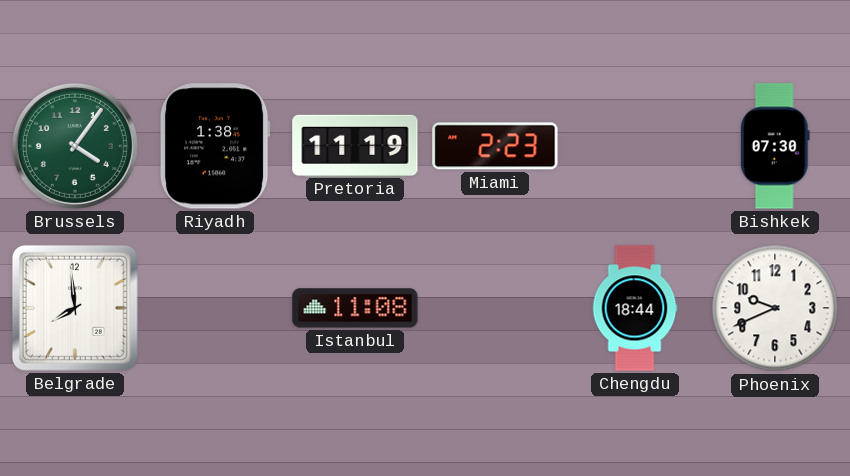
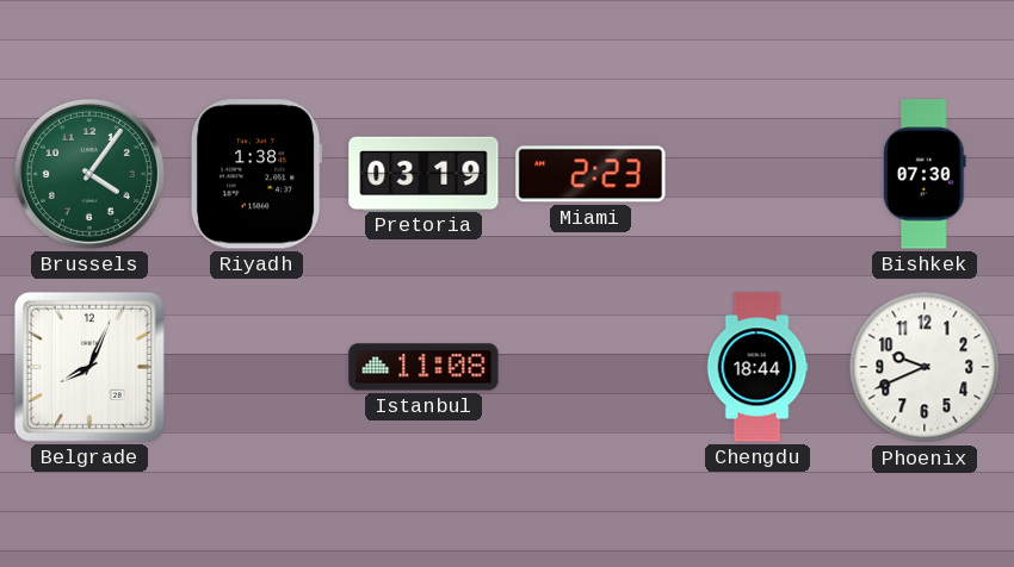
Pretoria: 11:19 -> 03:19
Belgrade: 7:59 -> 8:04
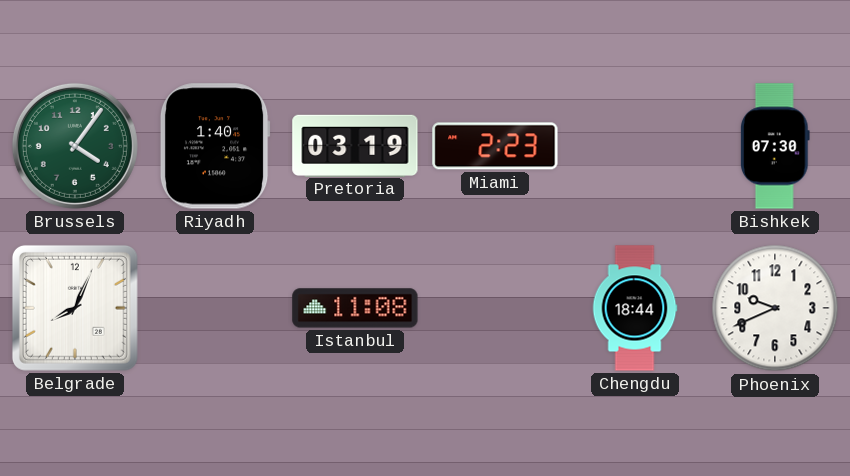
Riyadh: 1:38 -> 1:40
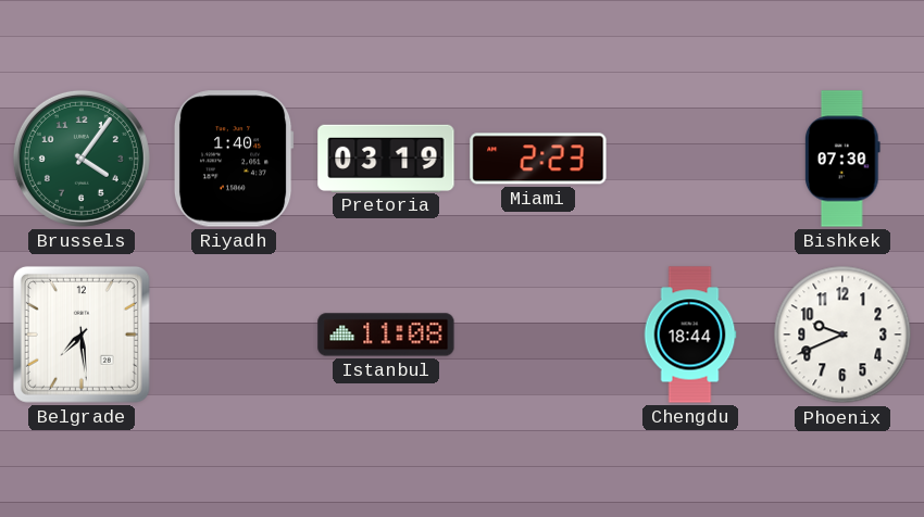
Belgrade: 8:04 -> 7:29
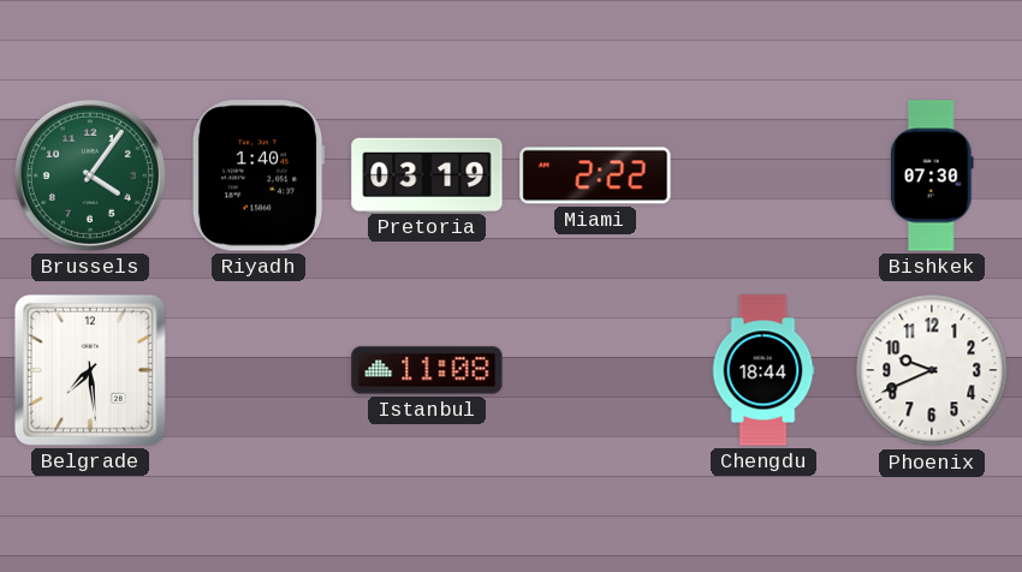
Miami: 2:23 -> 2:22
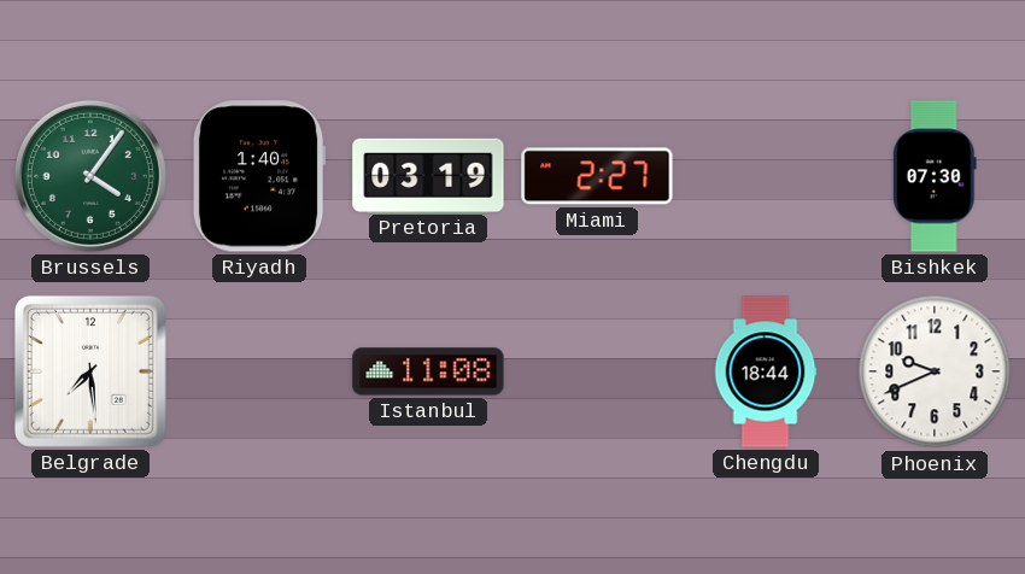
Miami: 2:22 -> 2:27
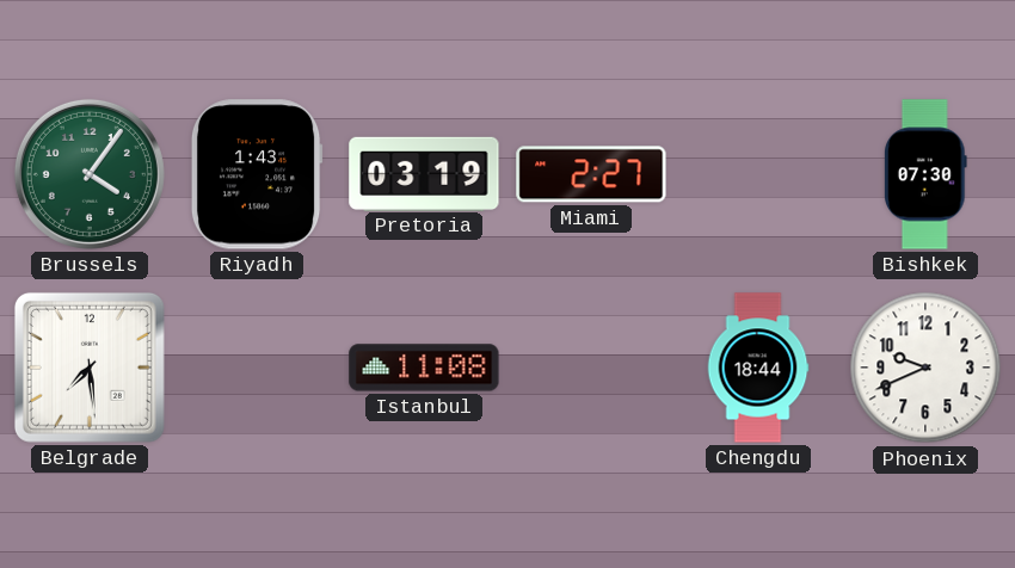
Riyadh: 1:40 -> 1:43
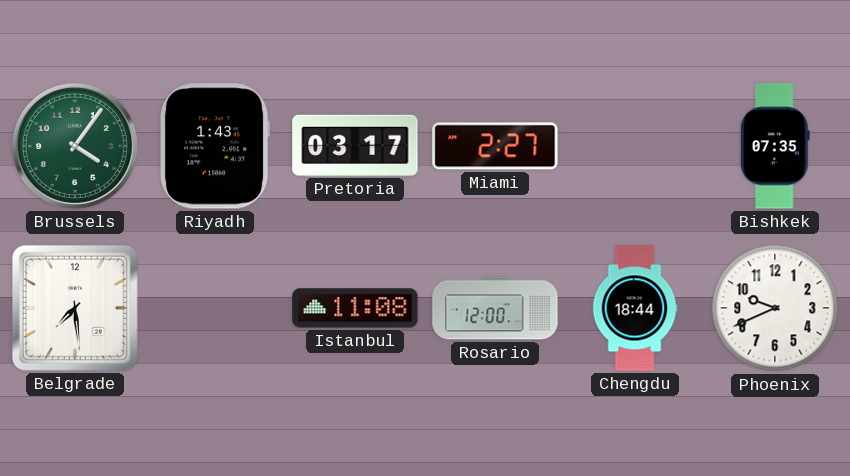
Pretoria: 03:19 -> 03:17
Bishkek: 07:30 -> 07:35
Rosario: none -> 12:00
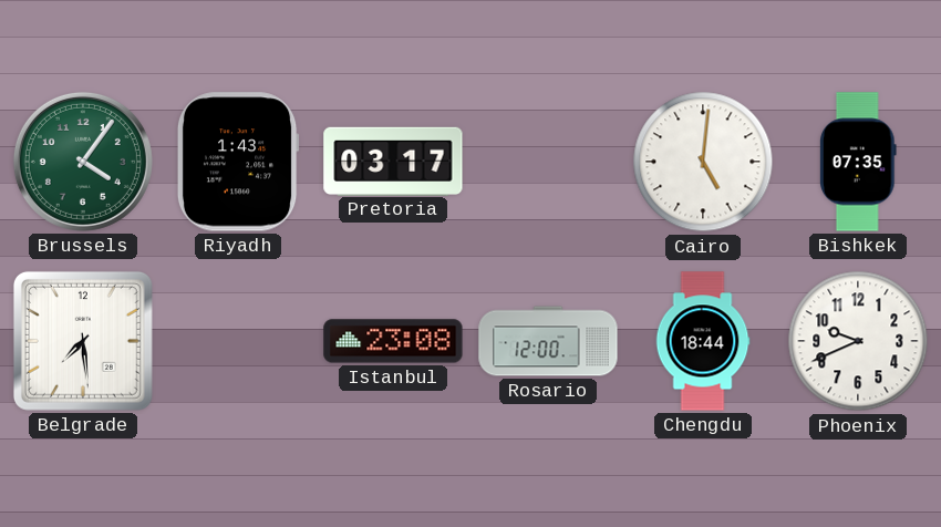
Miami: 2:27 -> none
Cairo: none -> 5:01
Istanbul: 11:08 -> 23:08
